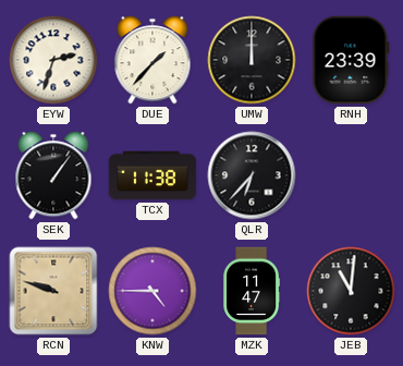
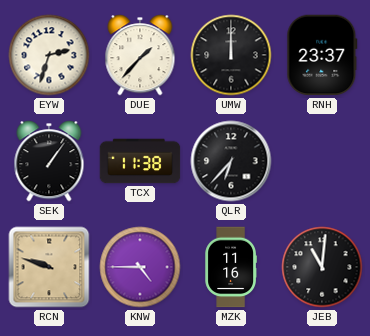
RNH: 23:39 -> 23:37
MZK: 11:47 -> 11:16
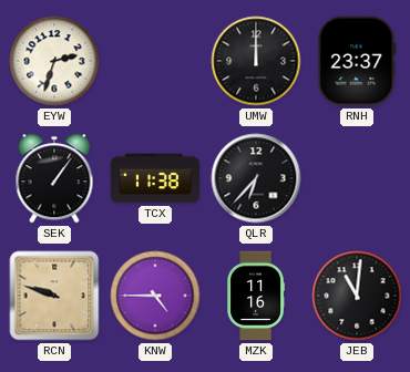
DUE: 1:37 -> none
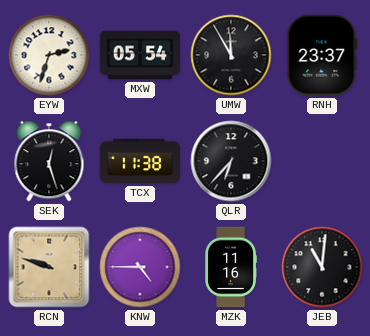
MXW: none -> 05:54
UMW: 12:00 -> 11:55
SEK: 1:06 -> 12:27
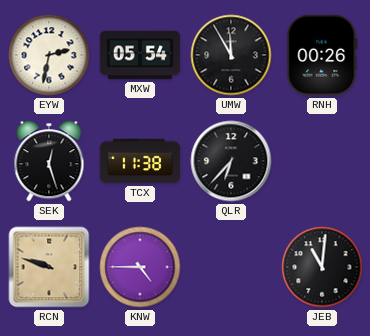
EYW: 2:33 -> 2:32
RNH: 23:37 -> 00:26
MZK: 11:16 -> none
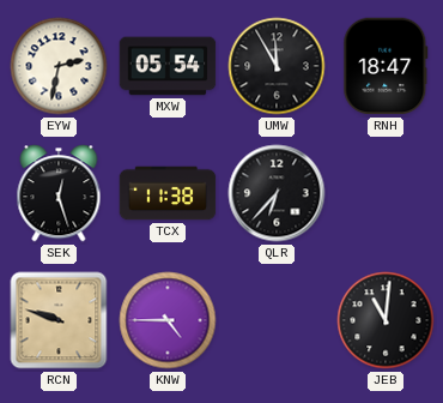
RNH: 00:26 -> 18:47
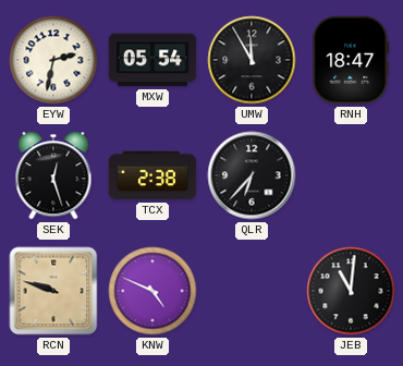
TCX: 11:38 -> 2:38
KNW: 4:45 -> 4:49
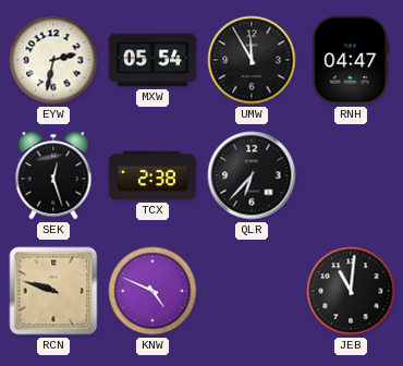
RNH: 18:47 -> 04:47
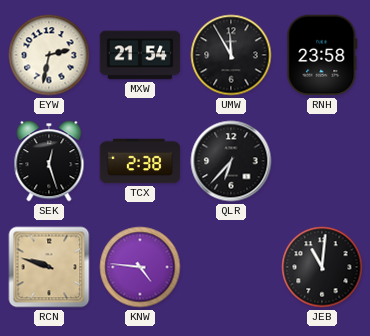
MXW: 05:54 -> 21:54
RNH: 04:47 -> 23:58
KNW: 4:49 -> 4:46
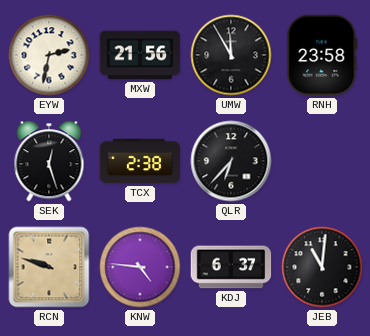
MXW: 21:54 -> 21:56
KDJ: none -> 6:37
